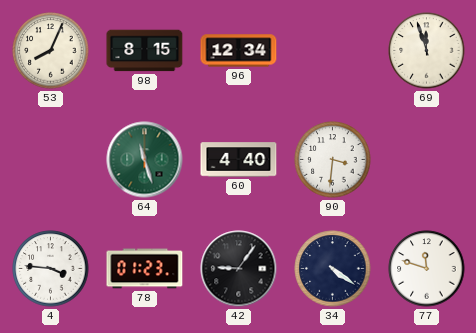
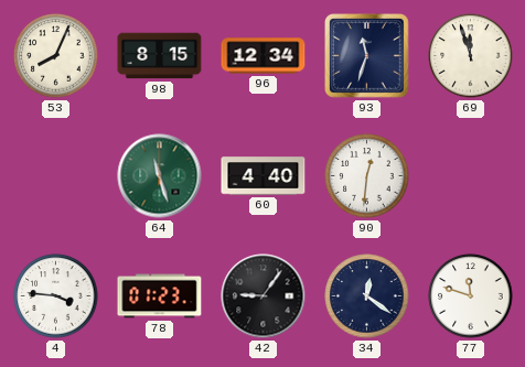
93: none -> 11:33
90: 3:31 -> 12:31
34: 4:21 -> 12:21
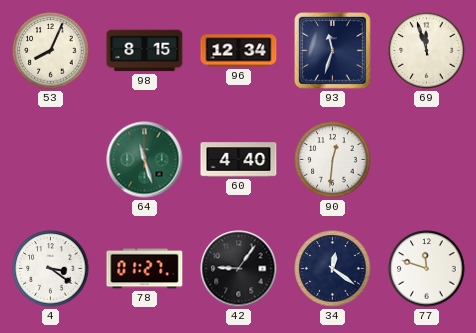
4: 3:46 -> 3:21
78: 01:23 -> 01:27
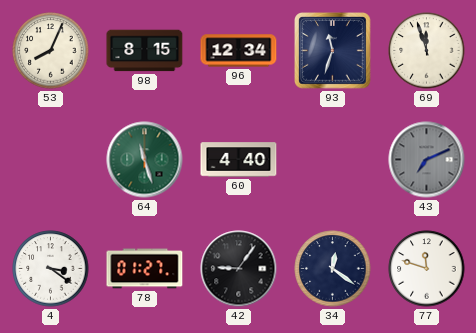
90: 12:31 -> none
43: none -> 7:11
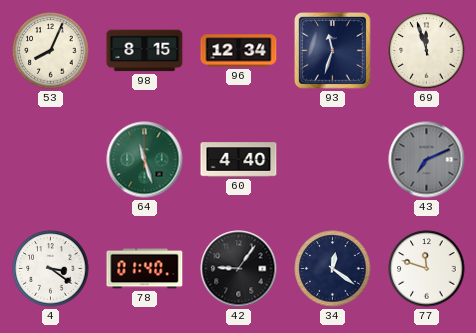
78: 01:27 -> 01:40
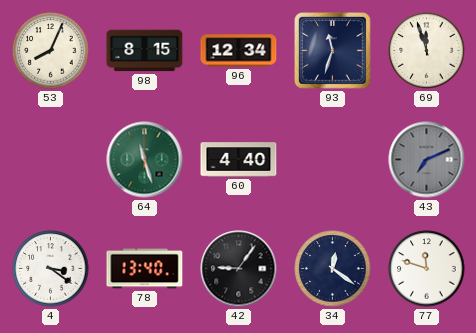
78: 01:40 -> 13:40
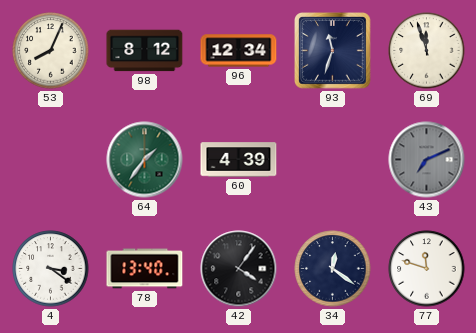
98: 8:15 -> 8:12
64: 11:27 -> 1:36
60: 4:40 -> 4:39
42: 9:06 -> 4:06
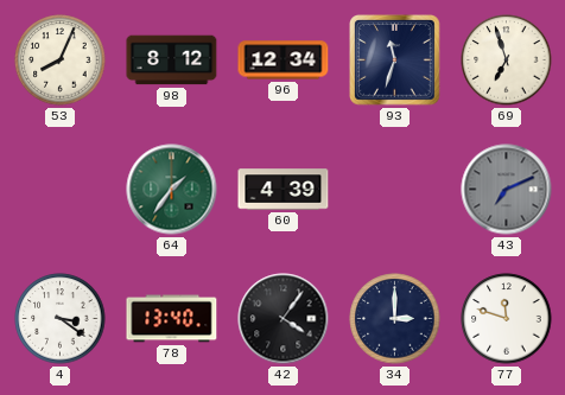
69: 11:57 -> 6:57
34: 12:21 -> 3:00
